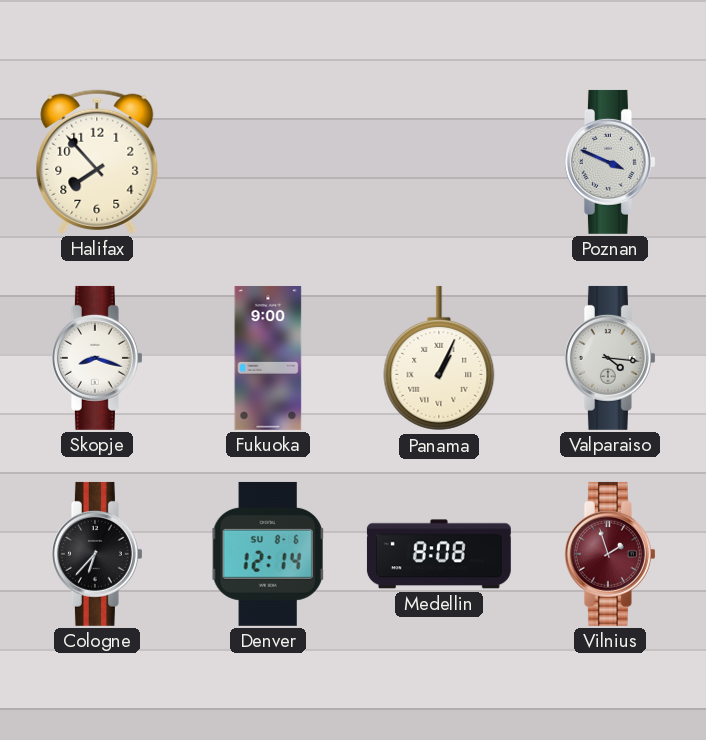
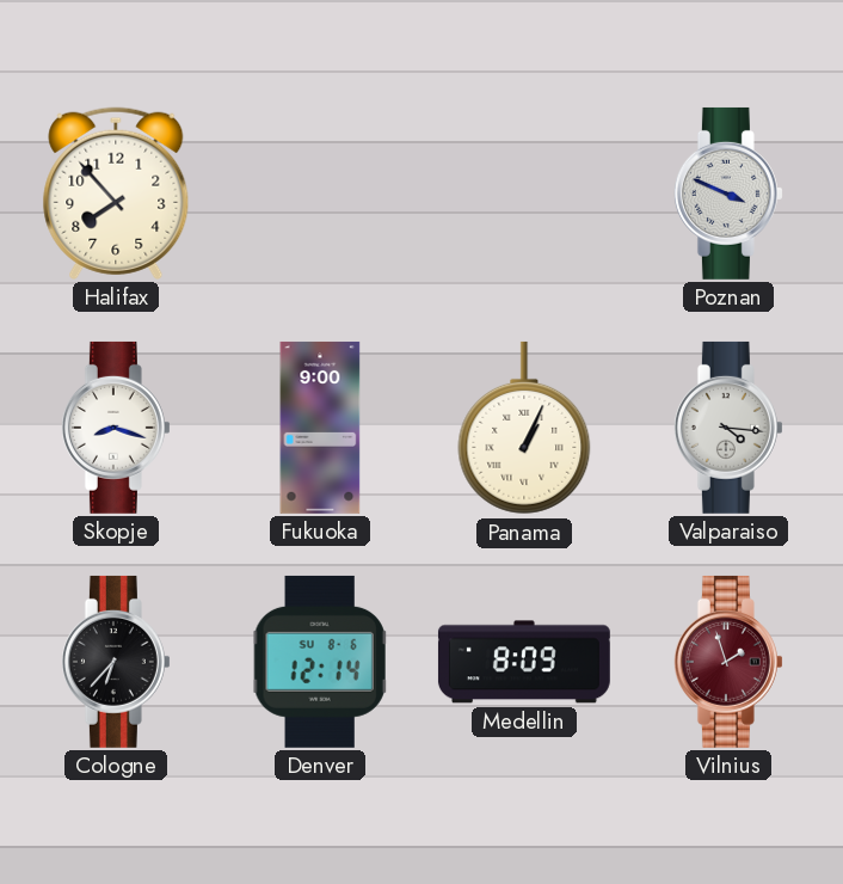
Medellin: 8:08 -> 8:09
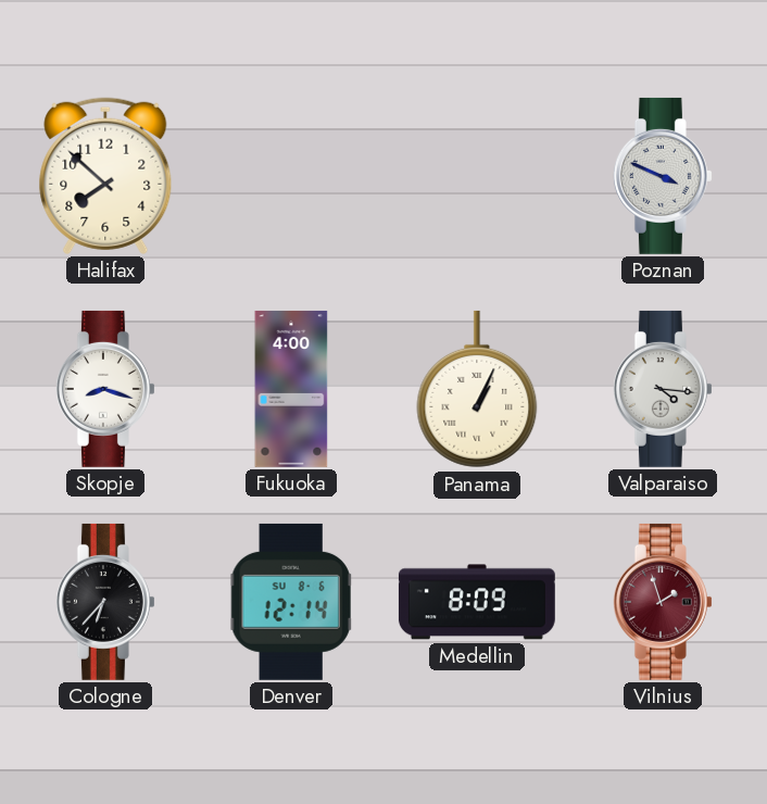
Halifax: 7:53 -> 7:52
Fukuoka: 9:00 -> 4:00
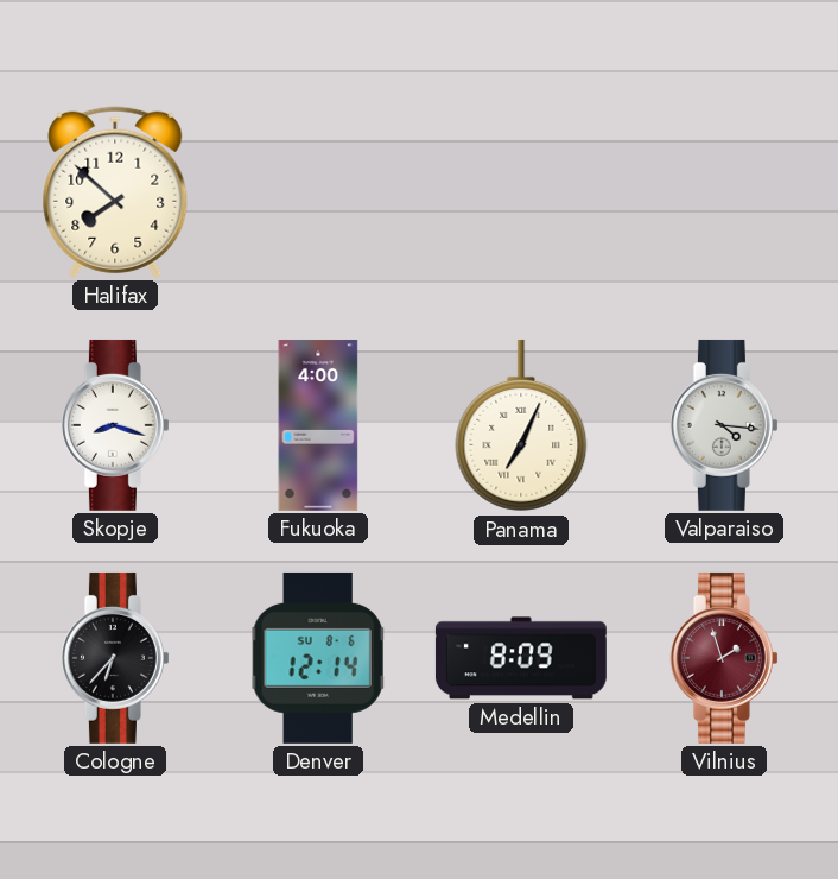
Poznan: 3:49 -> none
Panama: 1:04 -> 7:04
